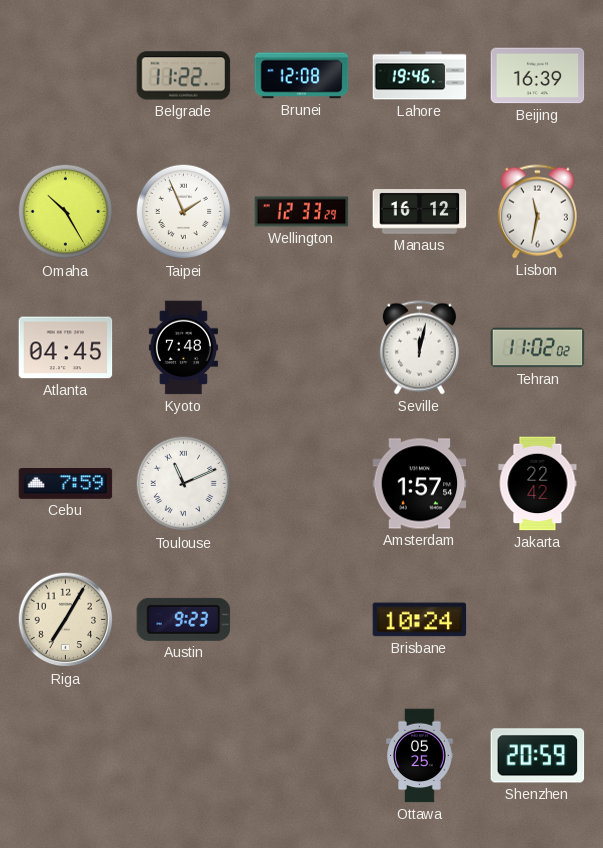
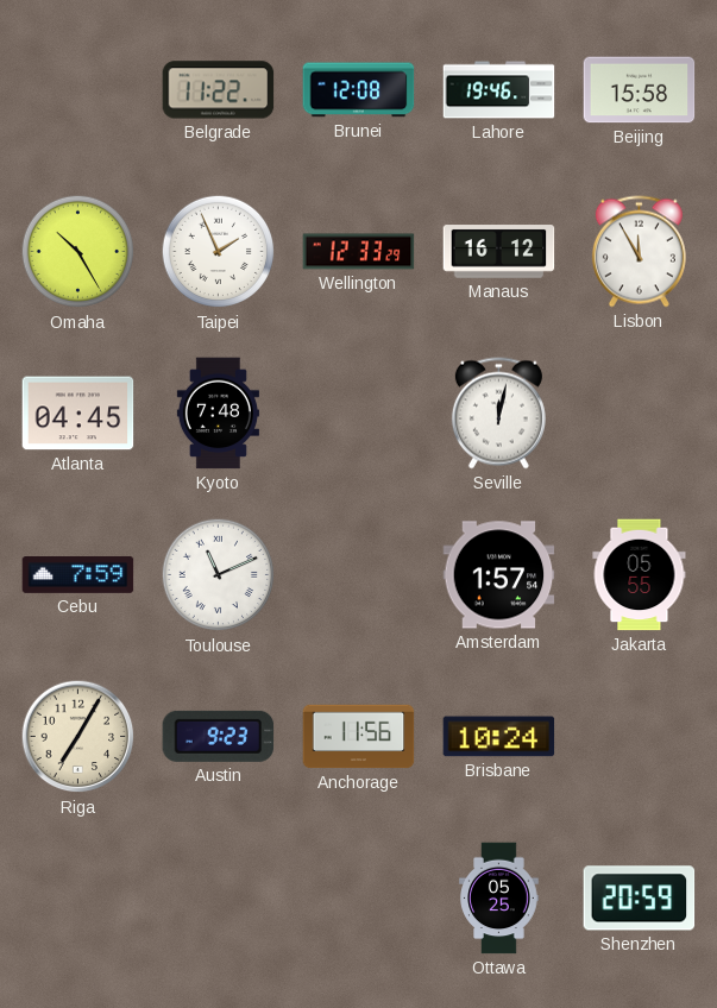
Beijing: 16:39 -> 15:58
Lisbon: 11:32 -> 11:55
Tehran: 11:02 -> none
Jakarta: 22:42 -> 05:55
Anchorage: none -> 11:56
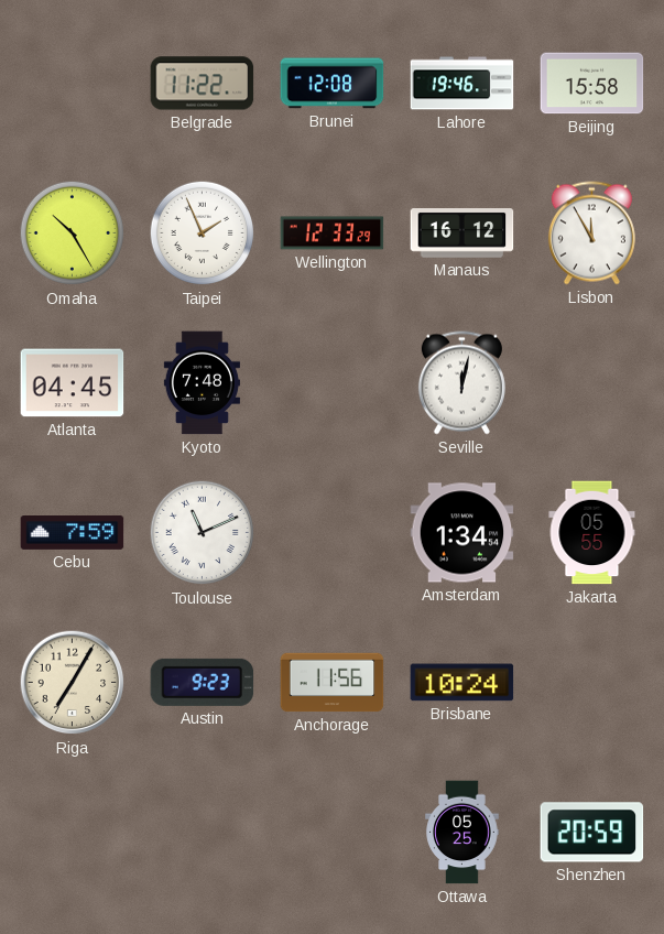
Amsterdam: 1:57 -> 1:34
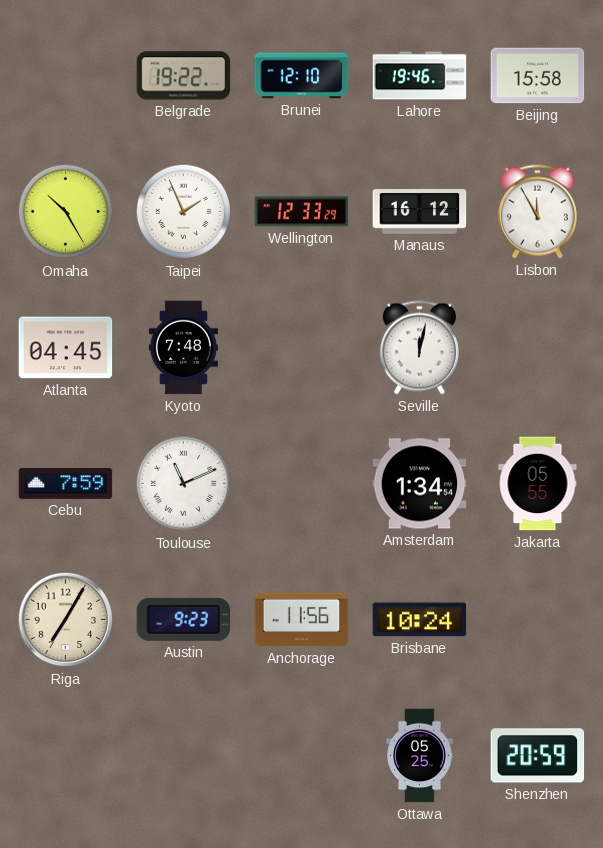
Belgrade: 11:22 -> 19:22
Brunei: 12:08 -> 12:10
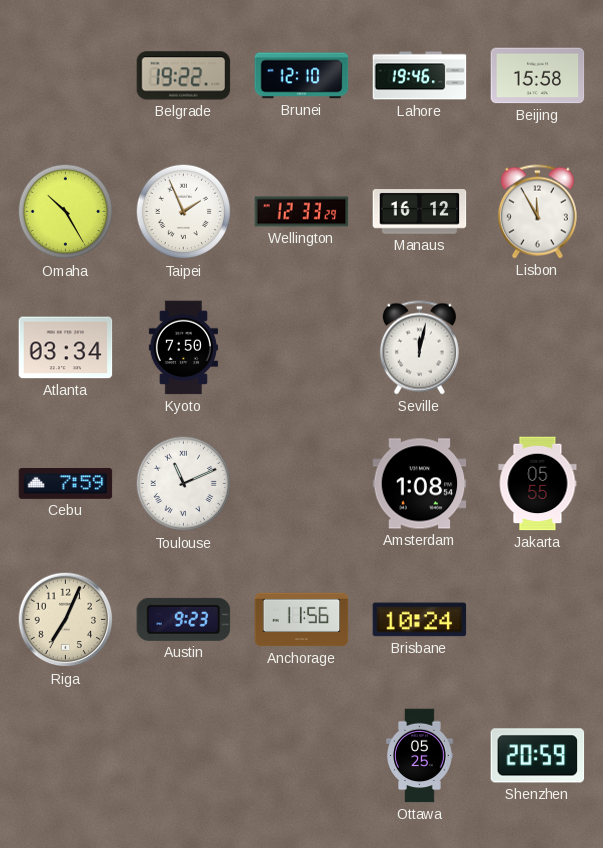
Atlanta: 04:45 -> 03:34
Kyoto: 7:48 -> 7:50
Amsterdam: 1:34 -> 1:08
Riga: 7:05 -> 7:04
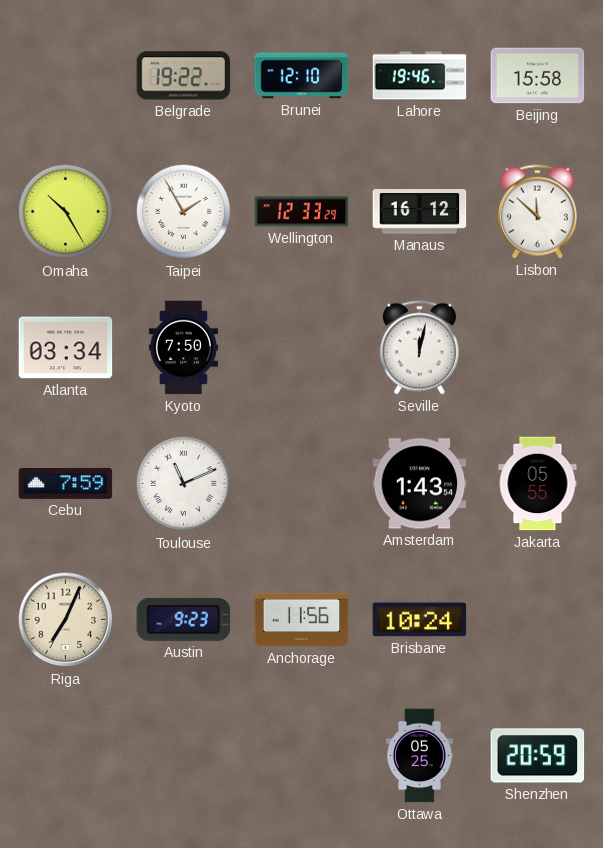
Taipei: 1:56 -> 1:55
Lisbon: 11:55 -> 11:52
Amsterdam: 1:08 -> 1:43
